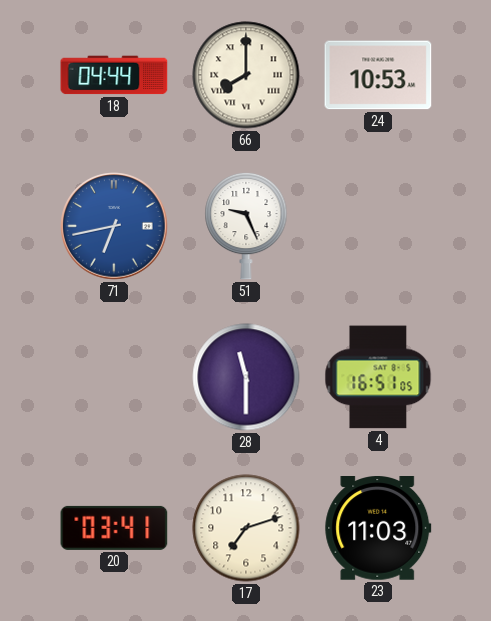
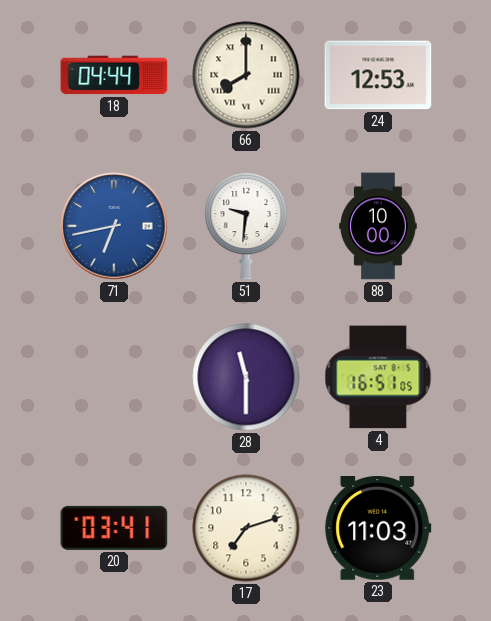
24: 10:53 -> 12:53
51: 9:26 -> 9:31
88: none -> 10:00
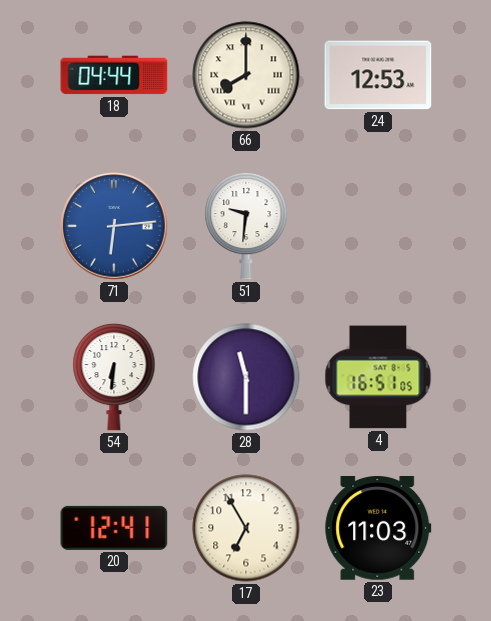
71: 6:43 -> 6:14
88: 10:00 -> none
54: none -> 6:31
20: 03:41 -> 12:41
17: 7:12 -> 6:55
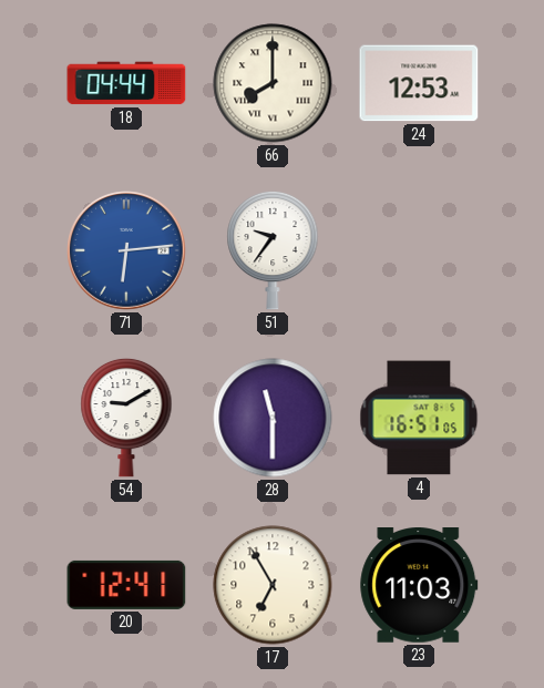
51: 9:31 -> 9:36
54: 6:31 -> 9:10
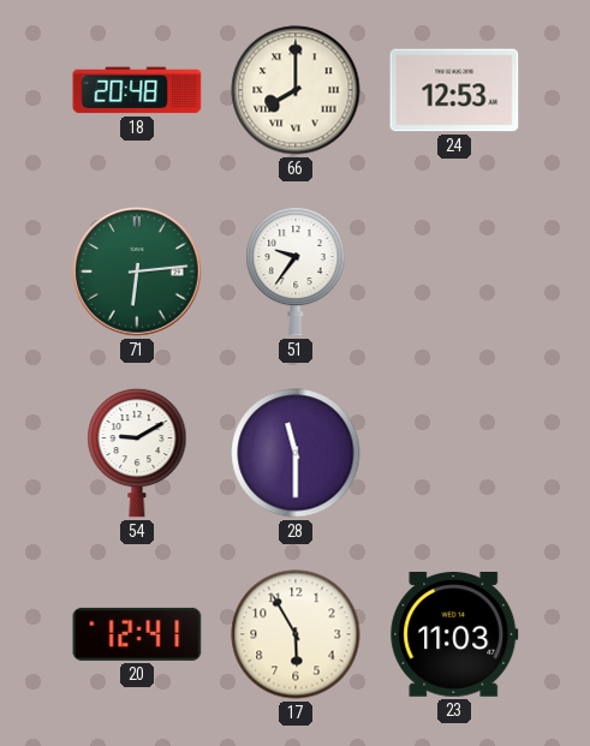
18: 04:44 -> 20:48
71 dial: blue -> green
4: 16:51 -> none
17: 6:55 -> 5:55
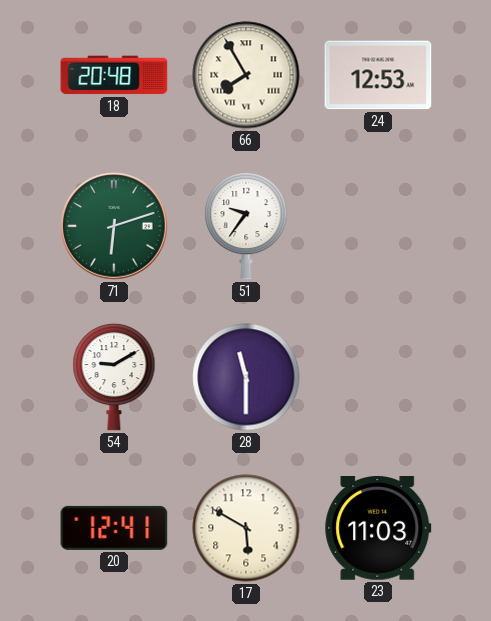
66: 8:00 -> 7:55
71: 6:14 -> 6:12
17: 5:55 -> 5:50
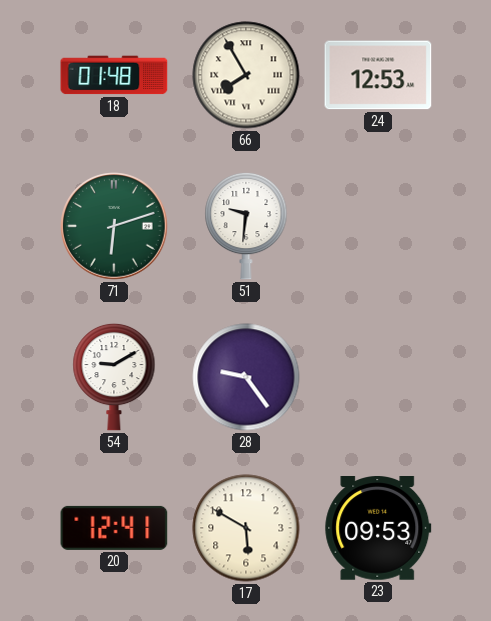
18: 20:48 -> 01:48
51: 9:36 -> 9:31
28: 11:30 -> 9:24
23: 11:03 -> 09:53
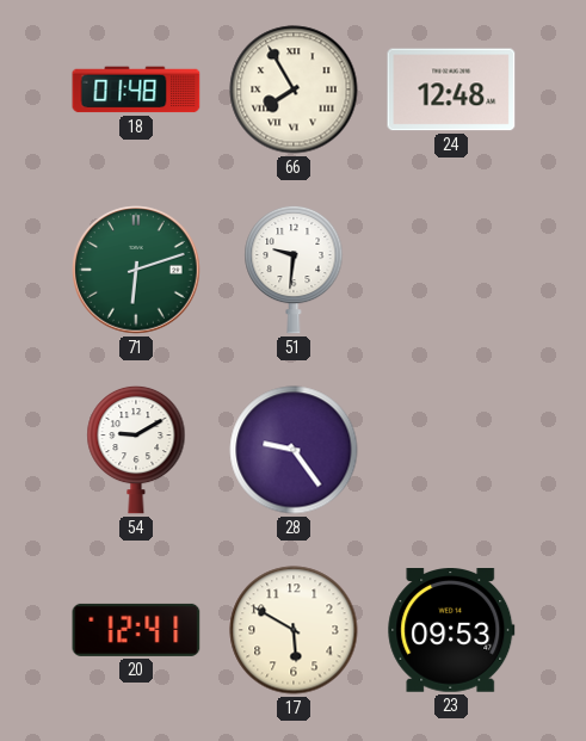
24: 12:53 -> 12:48
